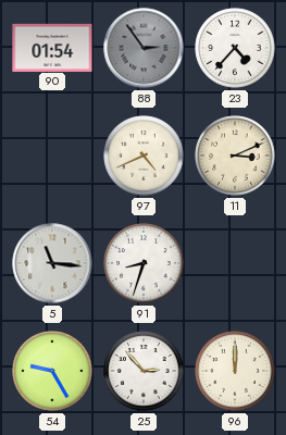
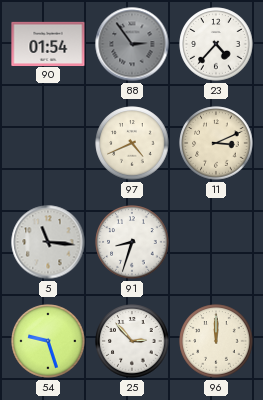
54: 9:25 -> 9:27
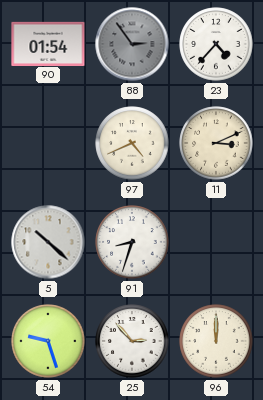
5: 11:16 -> 10:22
